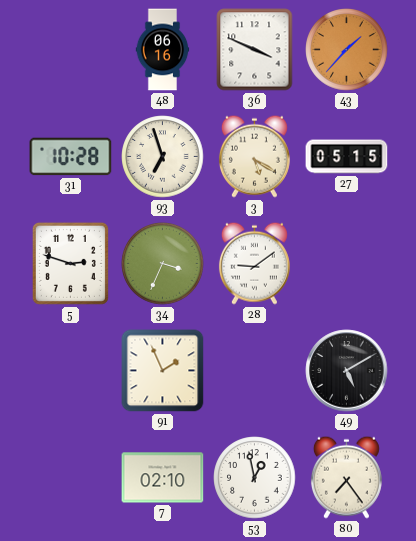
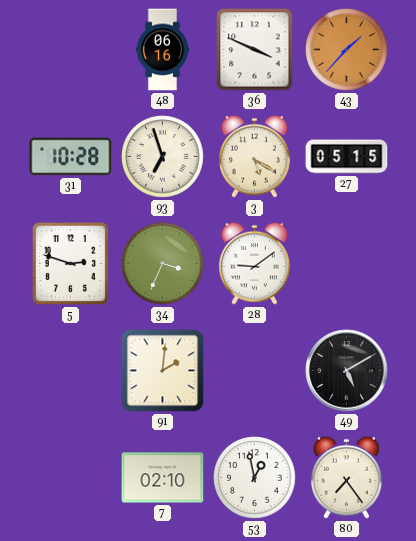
91: 1:56 -> 2:01
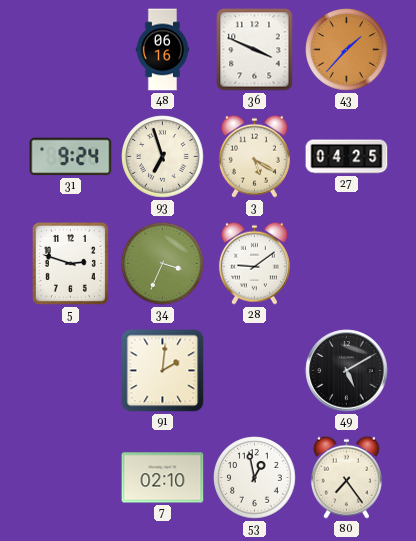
31: 10:28 -> 9:24
27: 05:15 -> 04:25
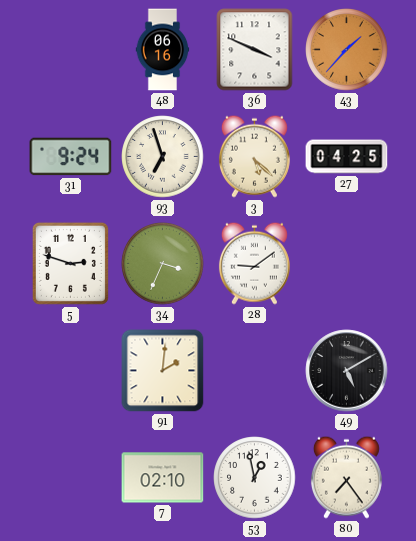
3: 5:20 -> 5:22
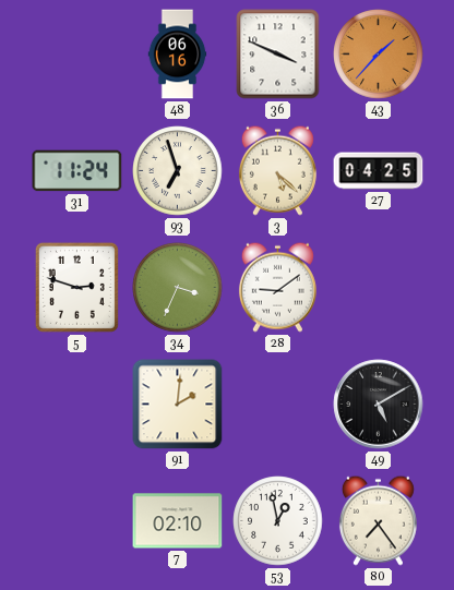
31: 9:24 -> 11:24
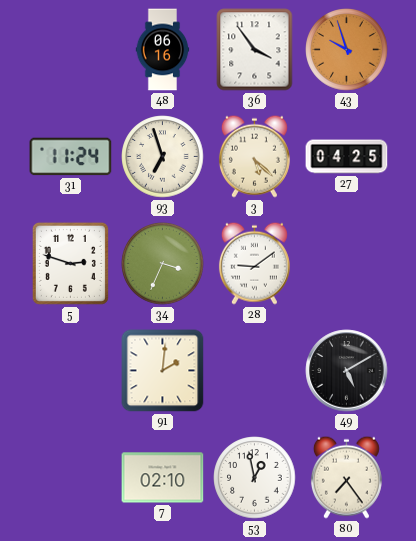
36: 3:49 -> 3:54
43: 1:37 -> 9:57
